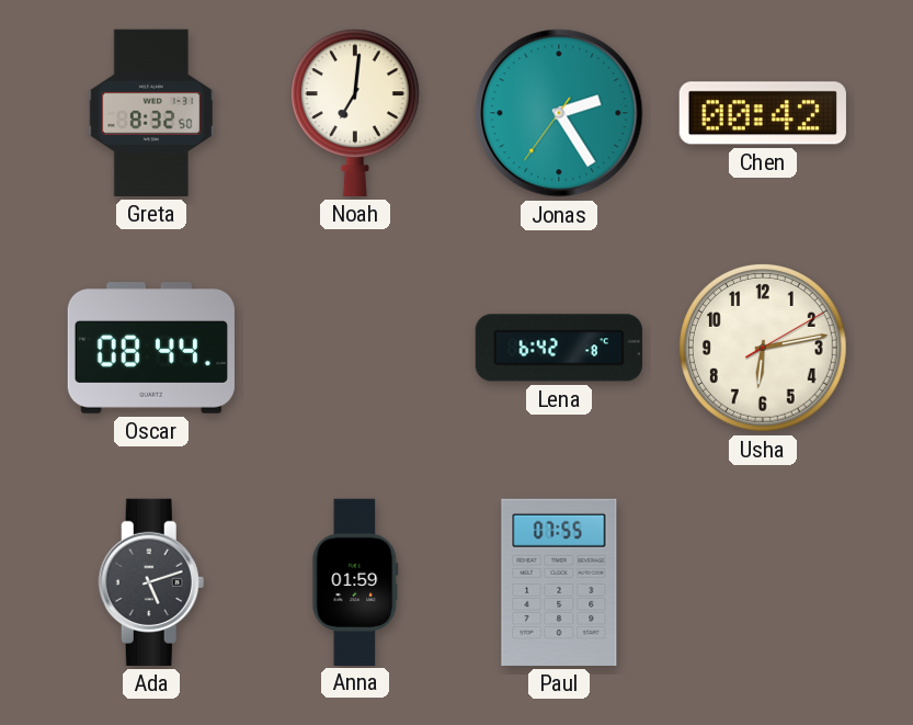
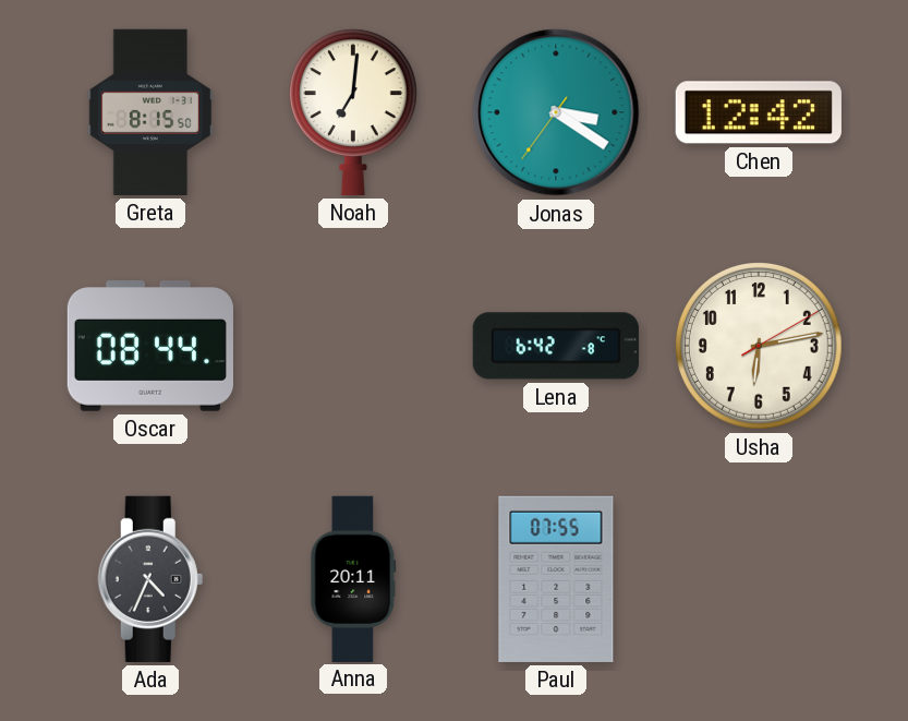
Greta: 8:32 -> 8:15
Jonas: 2:24 -> 3:20
Chen: 00:42 -> 12:42
Ada: 5:12 -> 4:34
Anna: 01:59 -> 20:11
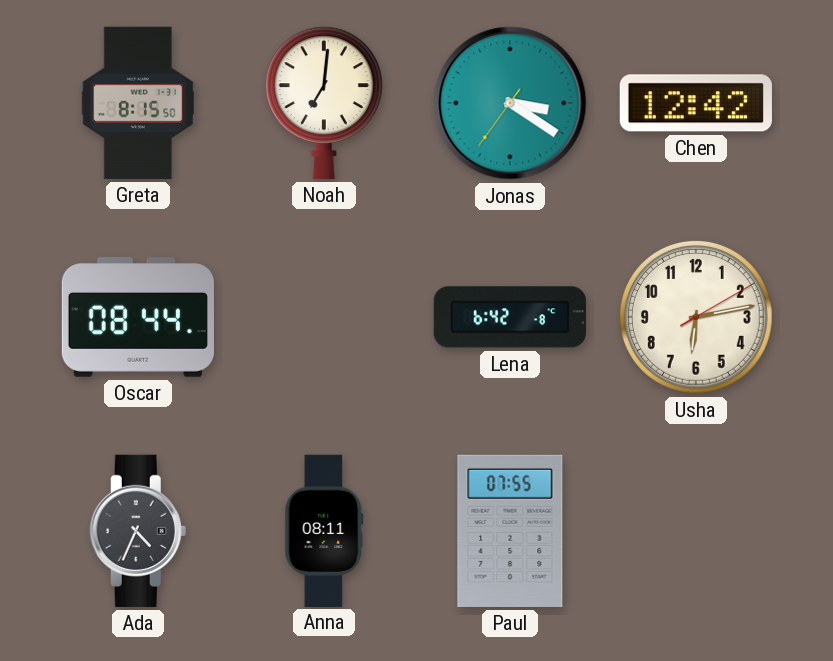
Anna: 20:11 -> 08:11
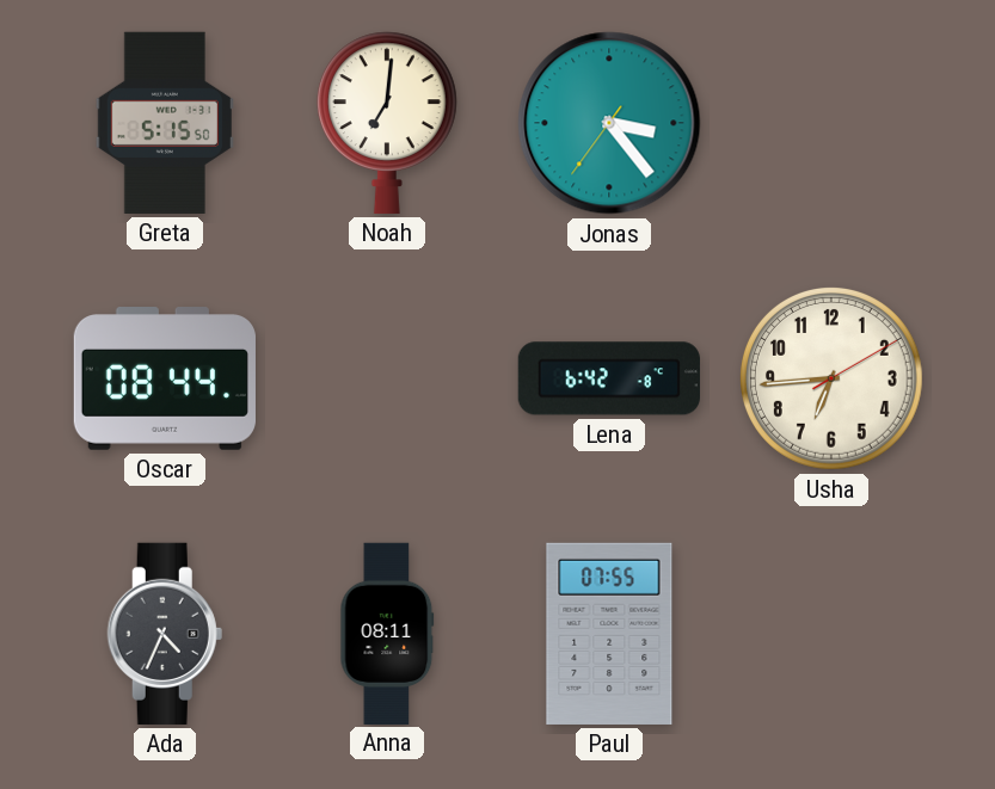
Greta: 8:15 -> 5:15
Jonas: 3:20 -> 3:23
Chen: 12:42 -> none
Usha: 6:13 -> 6:44
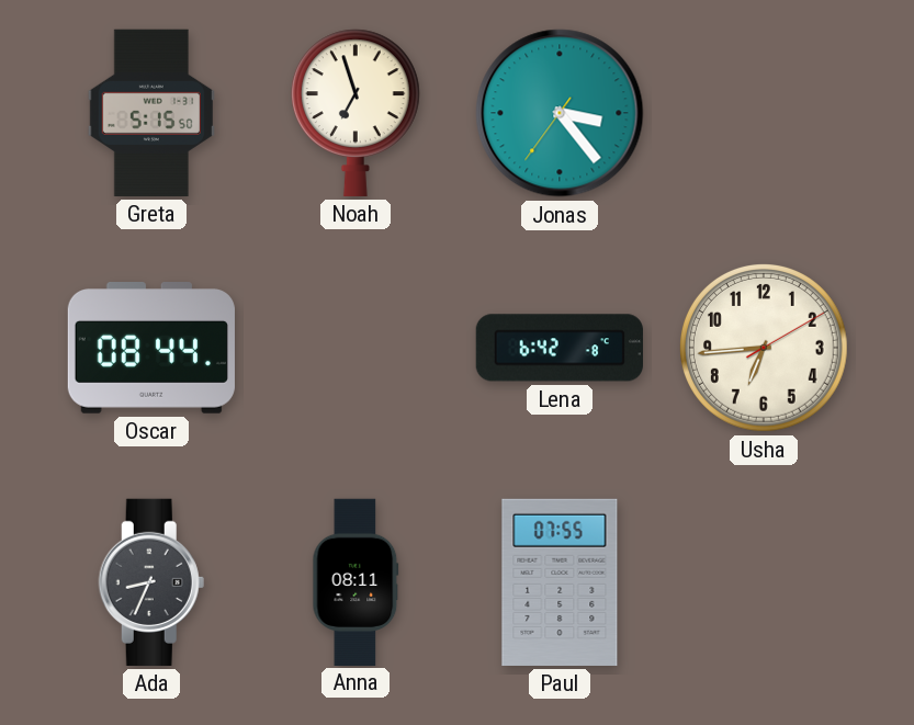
Noah: 7:01 -> 6:57
Ada: 4:34 -> 8:34
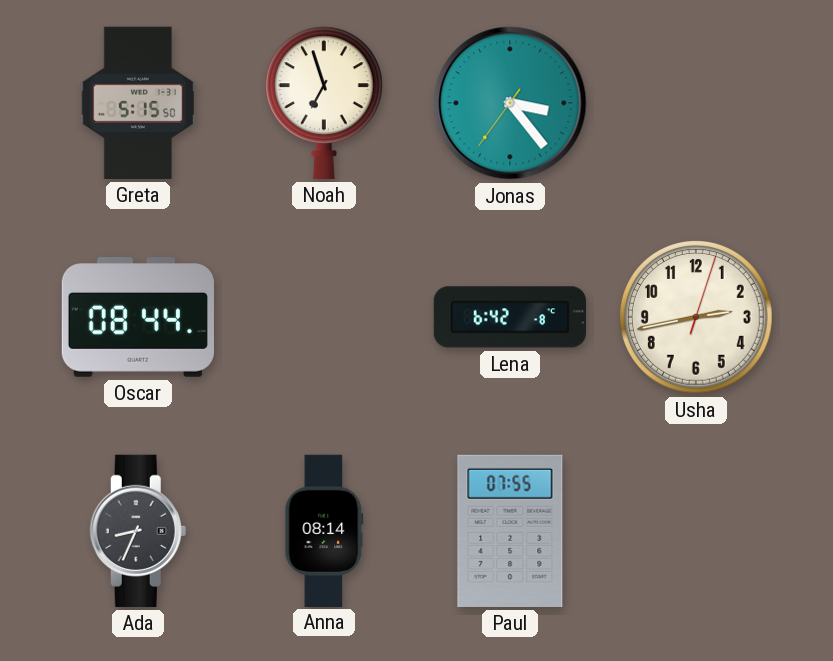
Usha: 6:44 -> 2:43
Anna: 08:11 -> 08:14
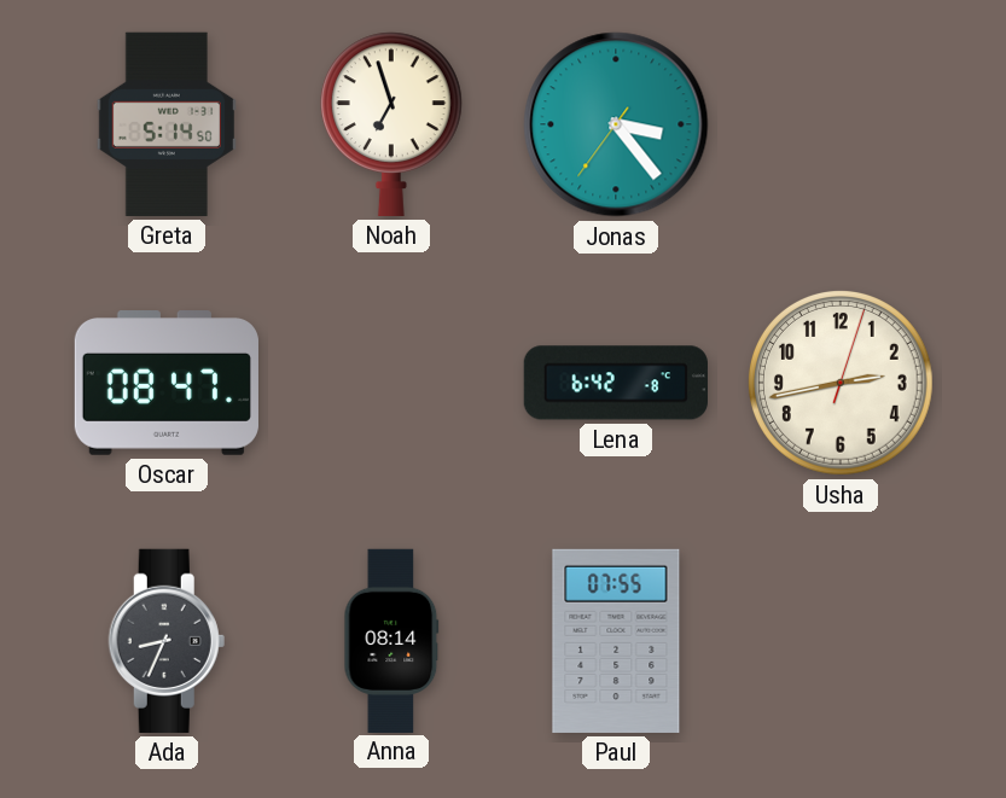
Greta: 5:15 -> 5:14
Oscar: 08:44 -> 08:47
